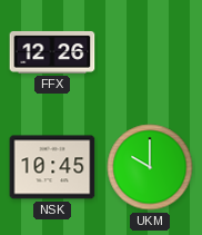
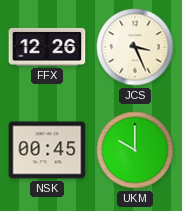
JCS: none -> 3:26
NSK: 10:45 -> 00:45
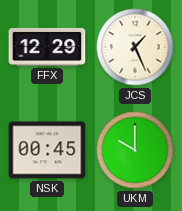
FFX: 12:26 -> 12:29
JCS: 3:26 -> 1:26
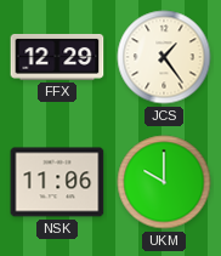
JCS: 1:26 -> 1:24
NSK: 00:45 -> 11:06
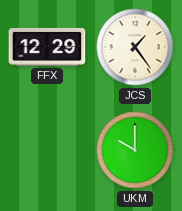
NSK: 11:06 -> none
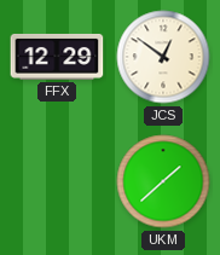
JCS: 1:24 -> 12:51
UKM: 10:00 -> 1:38
